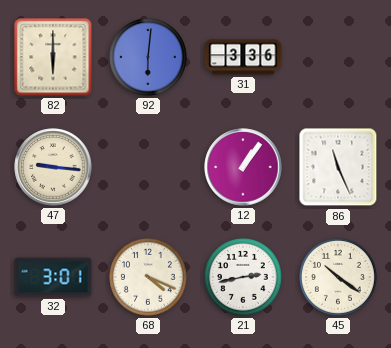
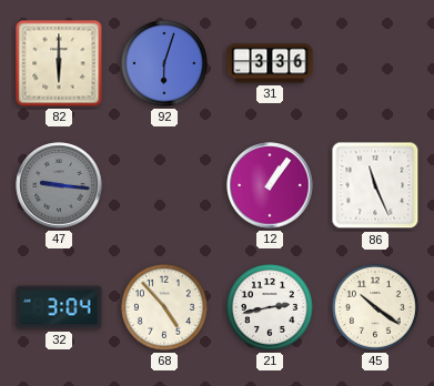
92: 6:01 -> 6:03
47 dial: cream -> grey
32: 3:01 -> 3:04
68: 4:19 -> 4:53
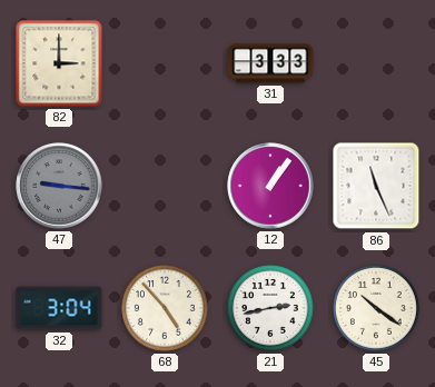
82: 6:00 -> 3:00
92: 6:03 -> none
31: 3:36 -> 3:33
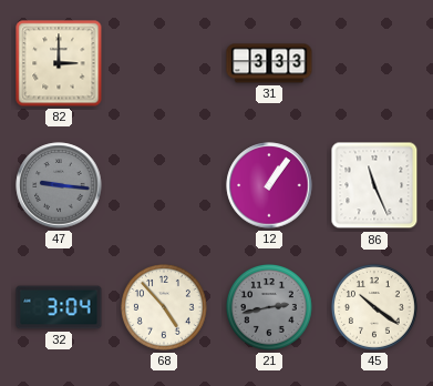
21 dial: white -> grey
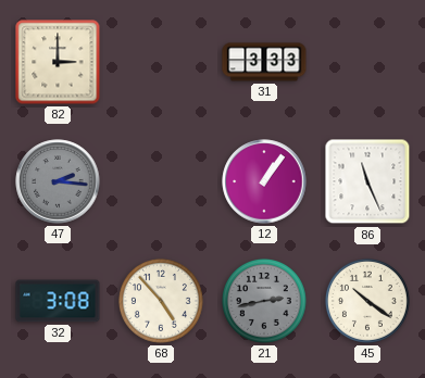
47: 9:16 -> 2:16
32: 3:04 -> 3:08
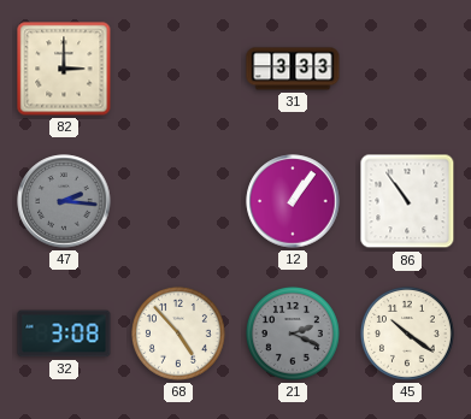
86: 11:26 -> 10:54
21: 2:43 -> 2:19
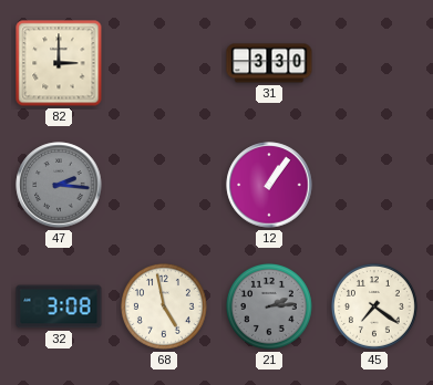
31: 3:33 -> 3:30
86: 10:54 -> none
68: 4:53 -> 4:58
21: 2:19 -> 2:14
45: 10:21 -> 7:21
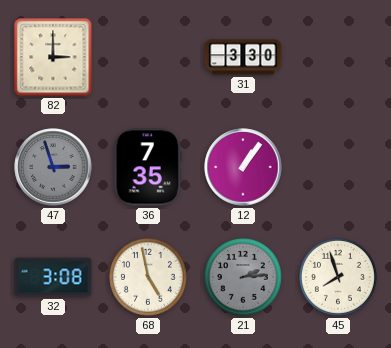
47: 2:16 -> 2:57
36: none -> 7:35
45: 7:21 -> 7:57
